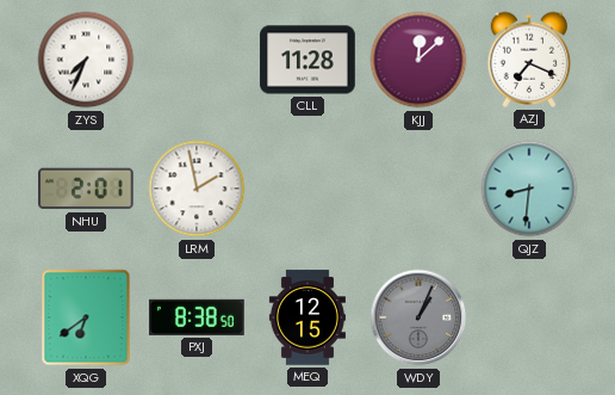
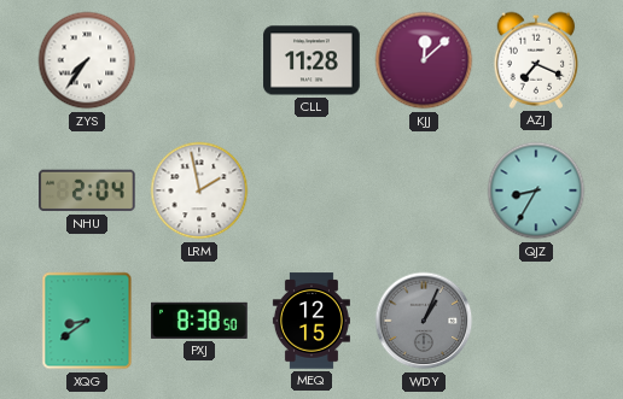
ZYS: 7:34 -> 7:36
NHU: 2:01 -> 2:04
QJZ: 8:31 -> 8:35
XQG: 6:39 -> 8:39
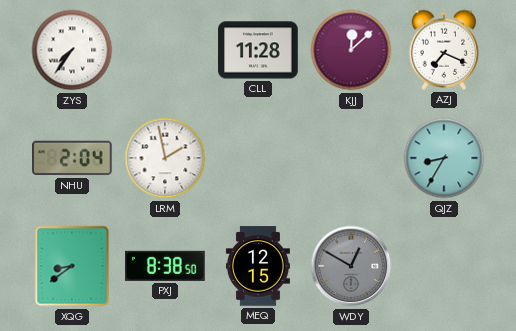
WDY: 1:04 -> 12:50
